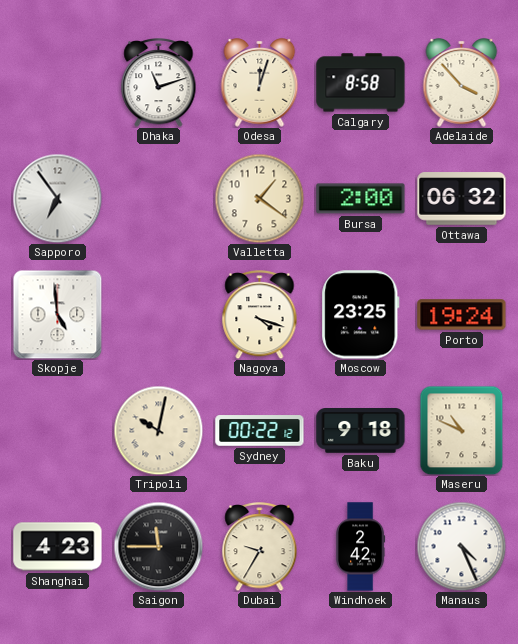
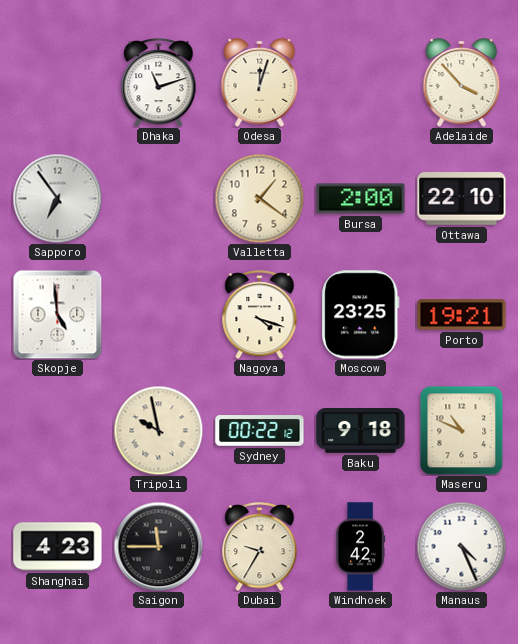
Calgary: 8:58 -> none
Ottawa: 06:32 -> 22:10
Porto: 19:24 -> 19:21
Tripoli: 10:02 -> 9:58
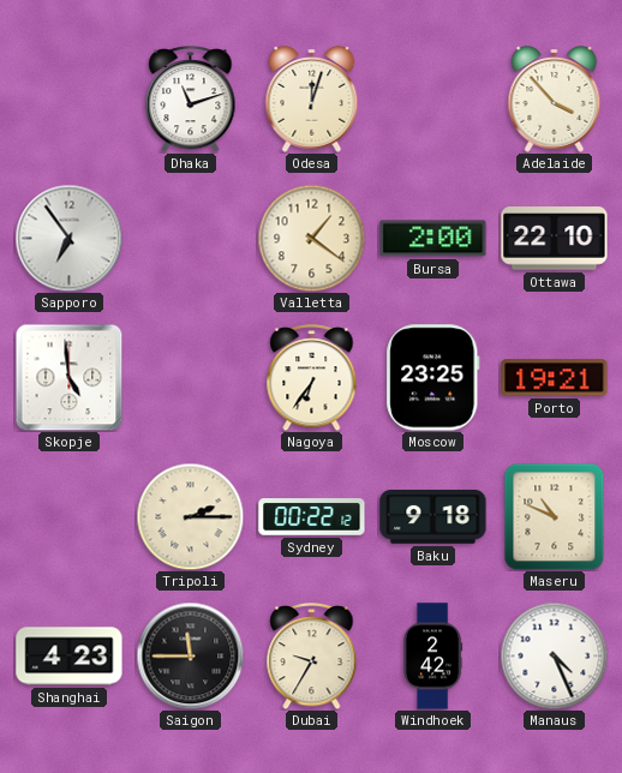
Nagoya: 4:18 -> 6:36
Tripoli: 9:58 -> 2:15
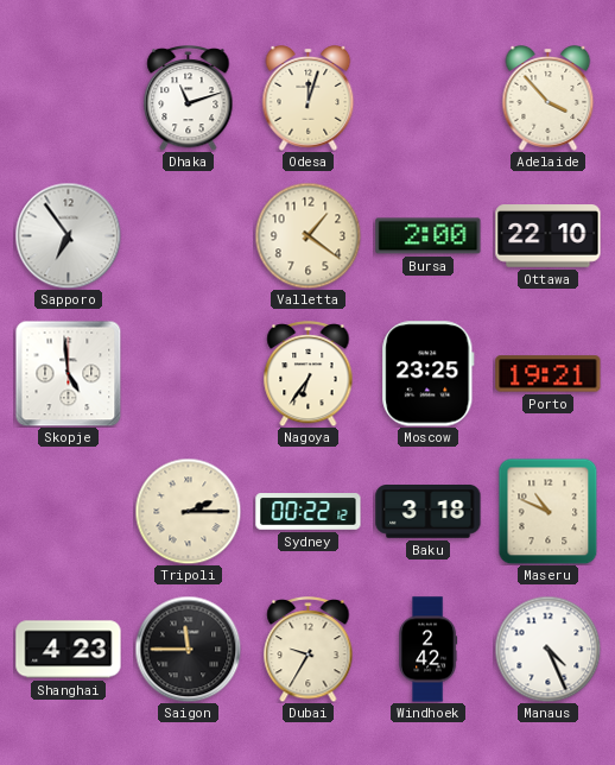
Baku: 9:18 -> 3:18
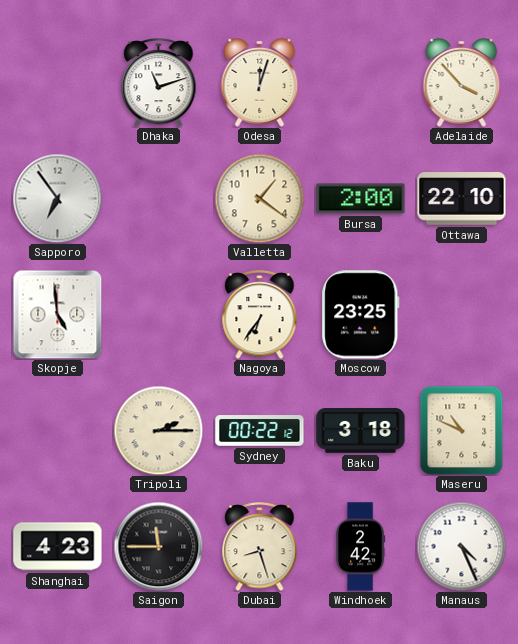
Porto: 19:21 -> none
Dubai: 9:35 -> 8:27
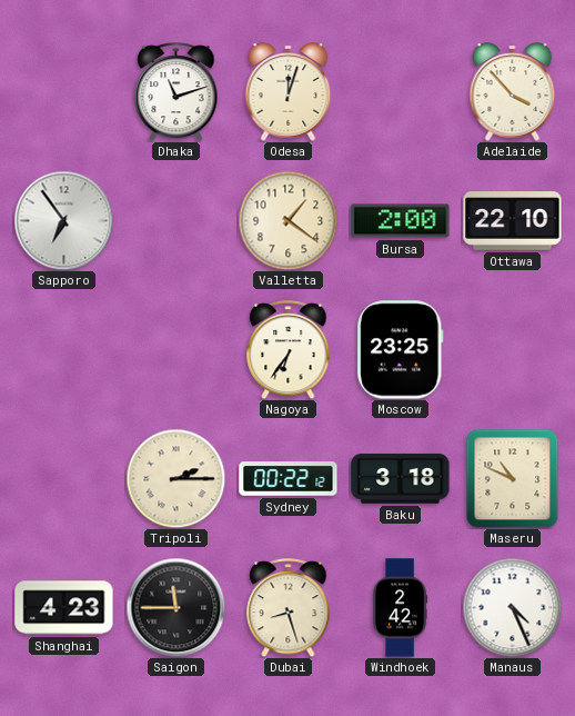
Skopje: 4:59 -> none
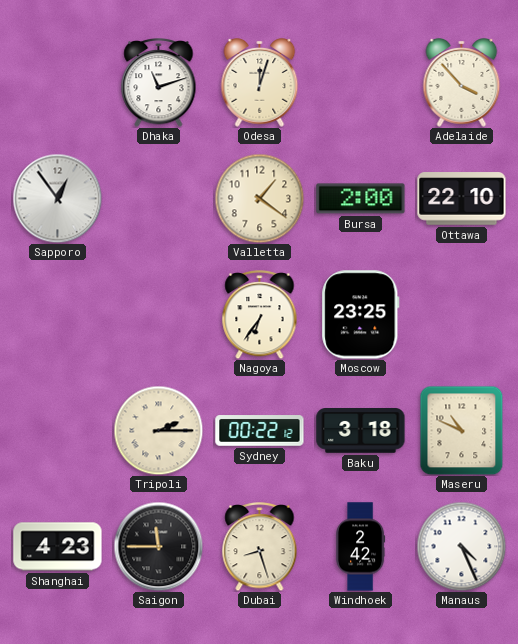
Sapporo: 6:54 -> 12:54
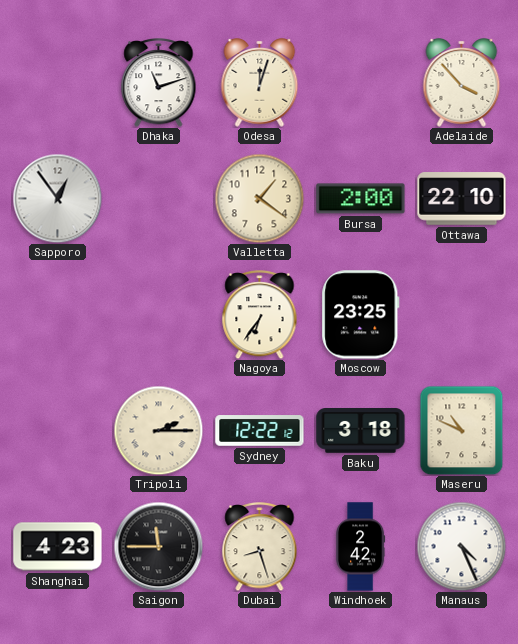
Sydney: 00:22 -> 12:22
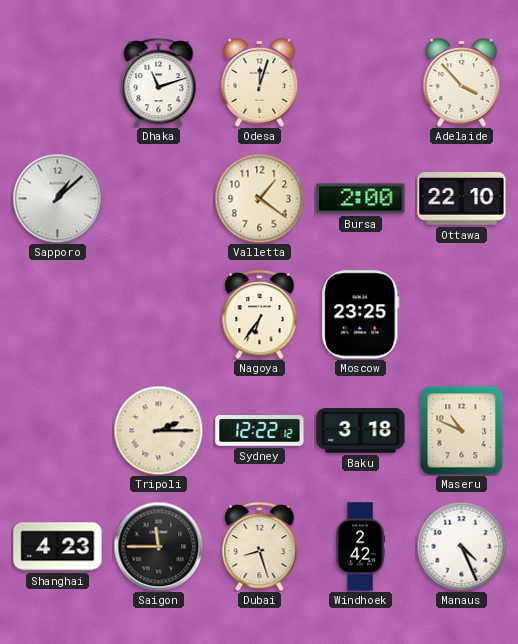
Sapporo: 12:54 -> 1:08
